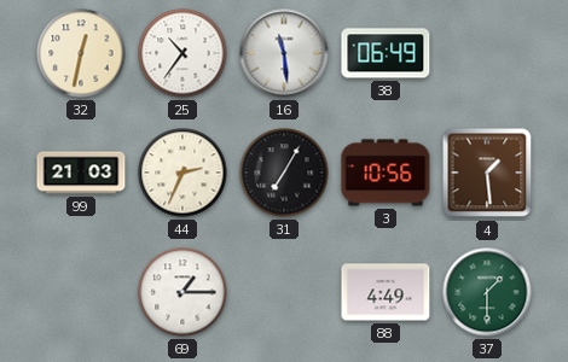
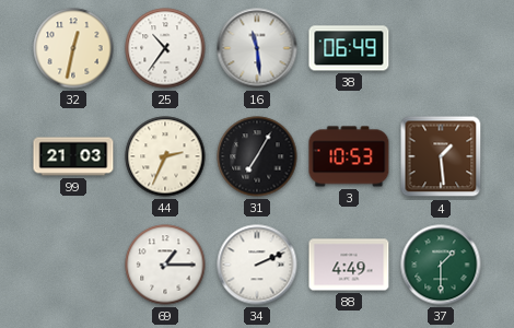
3: 10:56 -> 10:53
34: none -> 2:11
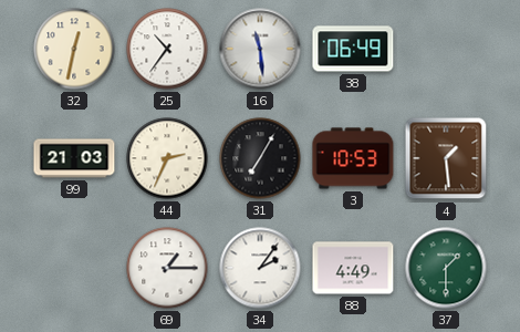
34: 2:11 -> 2:06
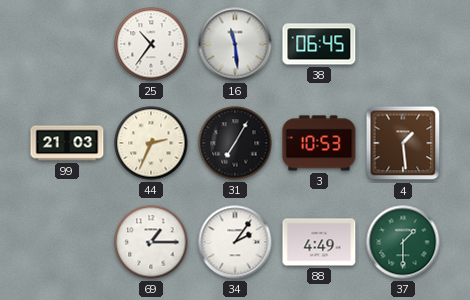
32: 12:32 -> none
38: 06:49 -> 06:45
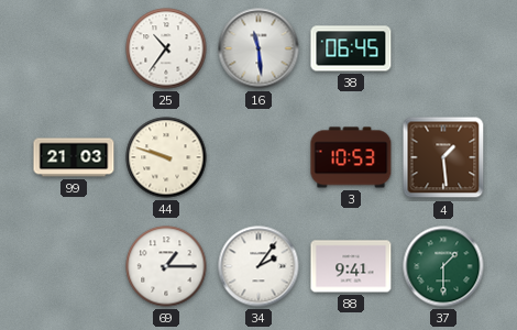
44: 2:34 -> 9:48
31: 7:05 -> none
88: 4:49 -> 9:41
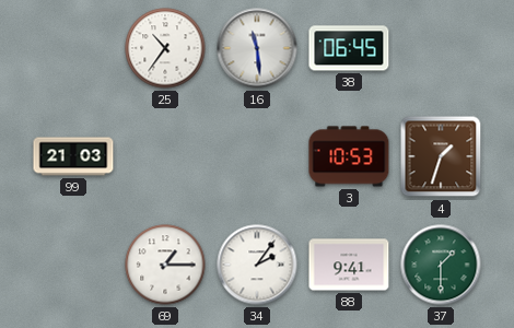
44: 9:48 -> none
4: 1:29 -> 1:33
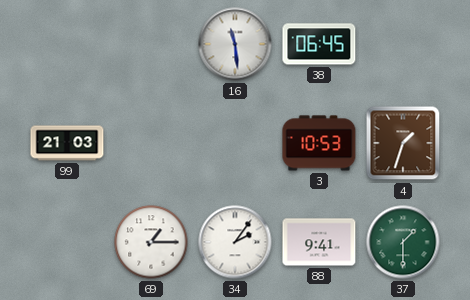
25: 10:36 -> none
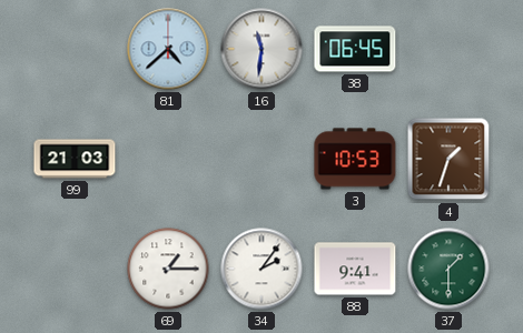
81: none -> 4:38
16: 11:29 -> 11:31
